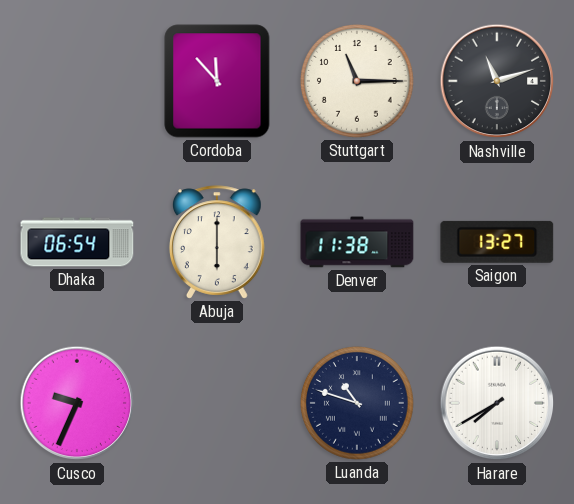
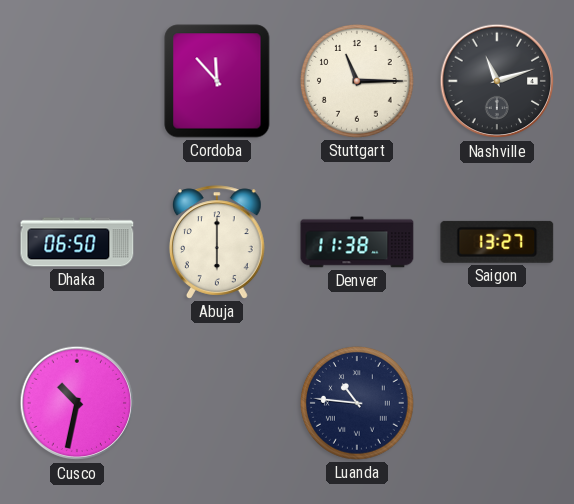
Dhaka: 06:54 -> 06:50
Cusco: 9:34 -> 10:32
Luanda: 10:48 -> 10:46
Harare: 7:40 -> none
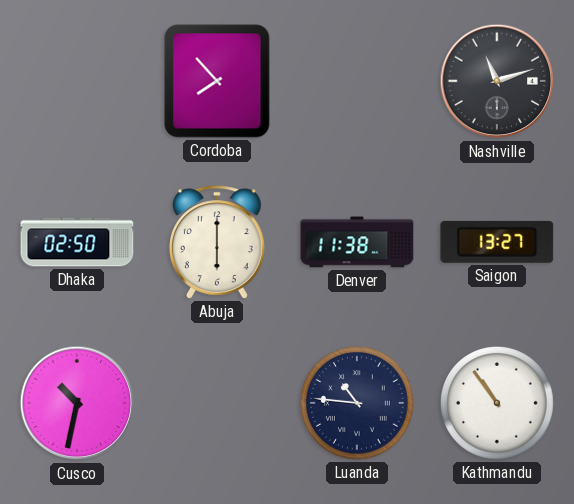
Cordoba: 11:53 -> 7:53
Stuttgart: 11:15 -> none
Dhaka: 06:50 -> 02:50
Kathmandu: none -> 10:54
